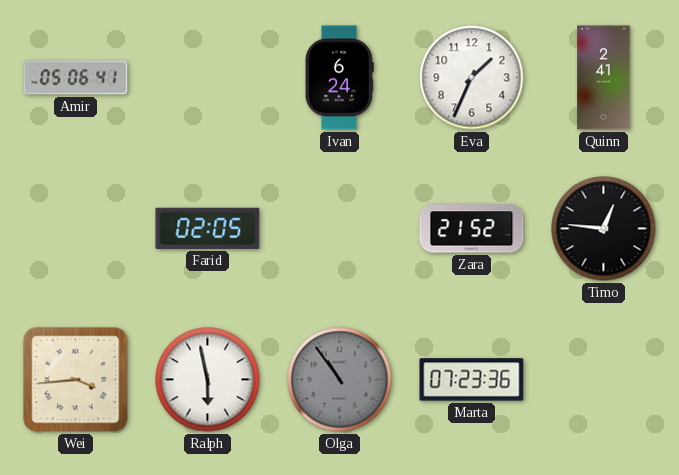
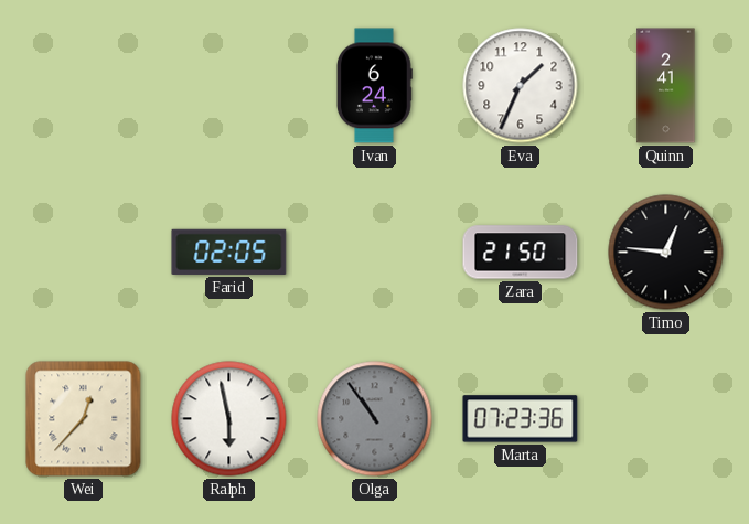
Amir: 05:06 -> none
Zara: 21:52 -> 21:50
Wei: 3:44 -> 12:37
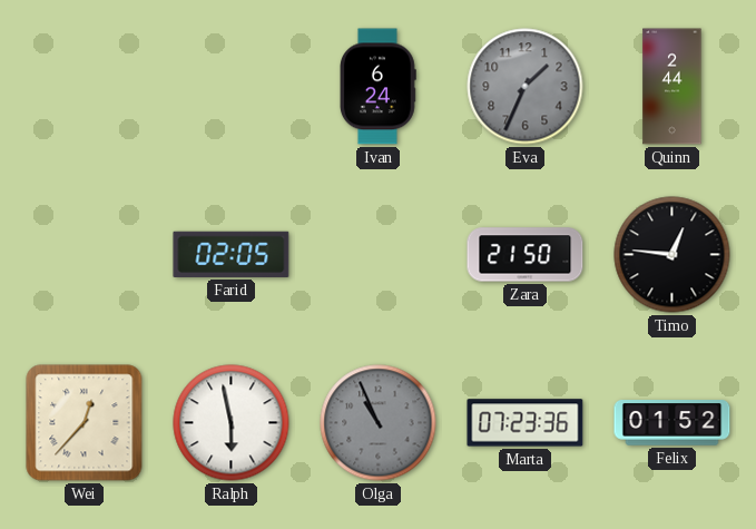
Eva dial: white -> grey
Quinn: 2:41 -> 2:44
Olga: 10:54 -> 10:56
Felix: none -> 01:52
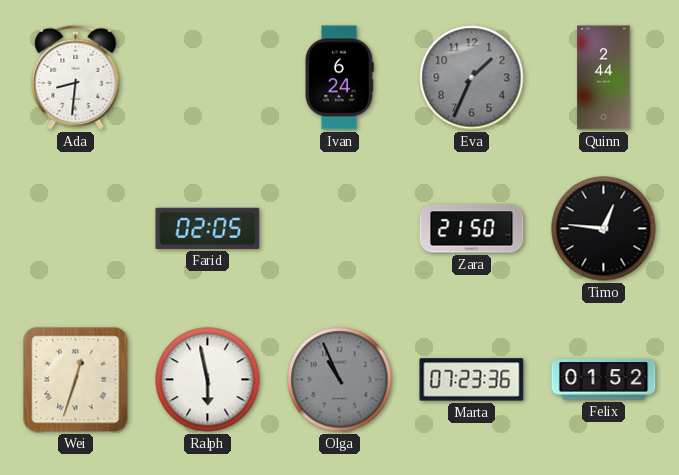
Ada: none -> 8:31
Wei: 12:37 -> 12:33
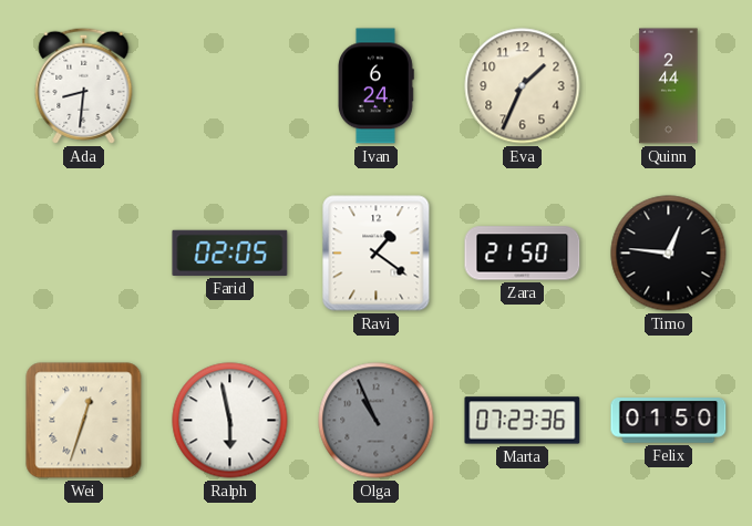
Eva dial: grey -> cream
Ravi: none -> 1:21
Felix: 01:52 -> 01:50
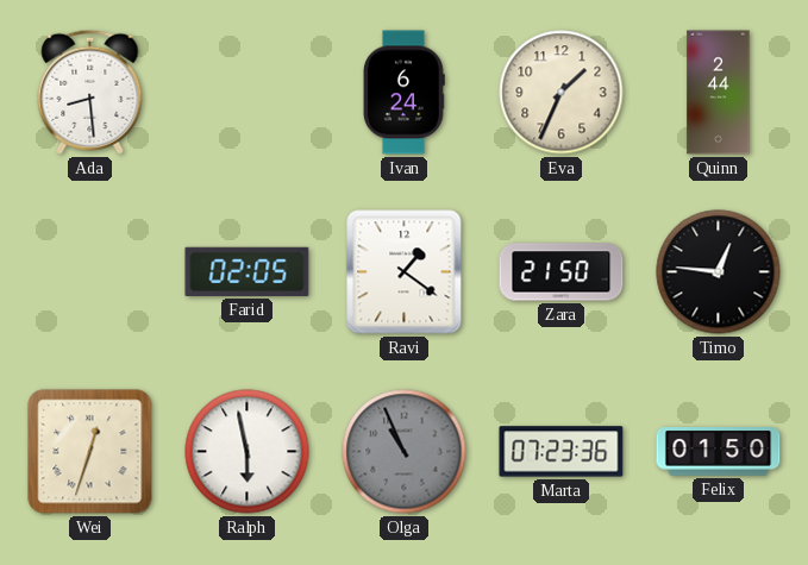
Ada: 8:31 -> 8:29
